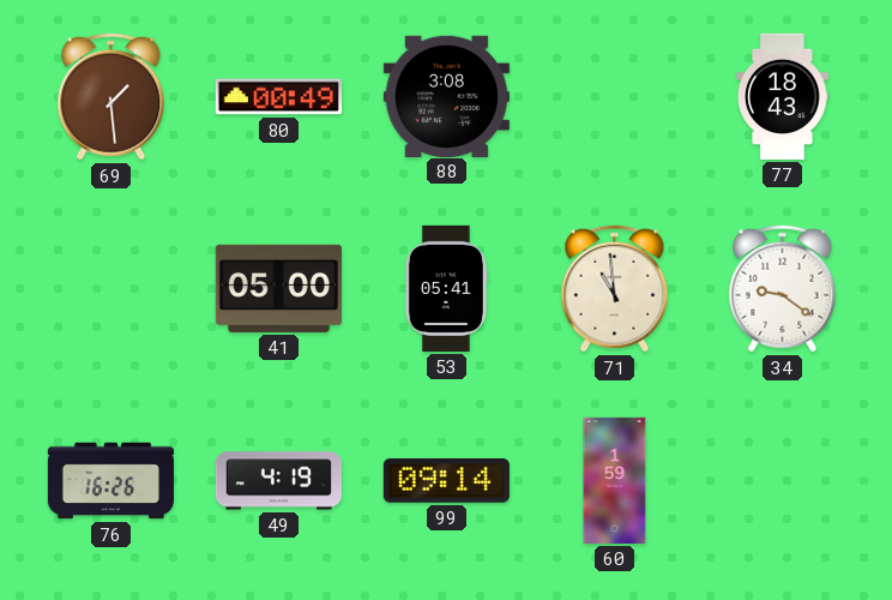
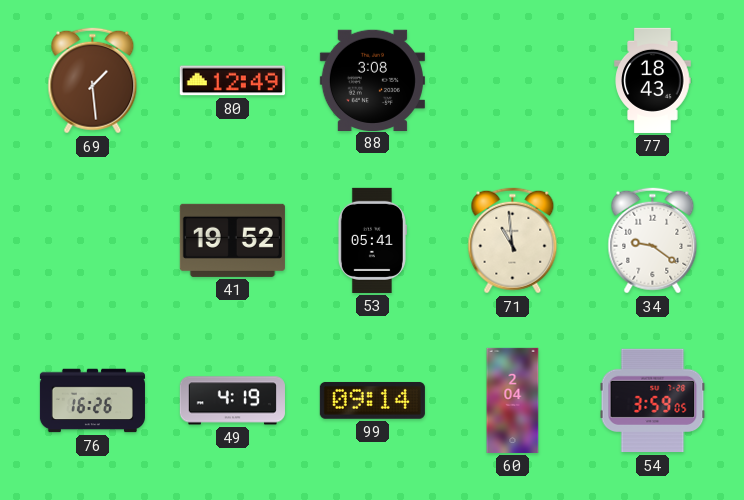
80: 00:49 -> 12:49
41: 05:00 -> 19:52
60: 1:59 -> 2:04
54: none -> 3:59
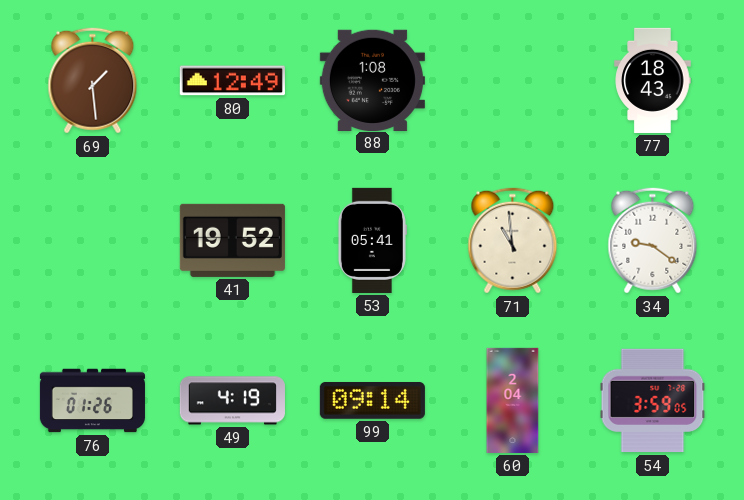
88: 3:08 -> 1:08
76: 16:26 -> 01:26
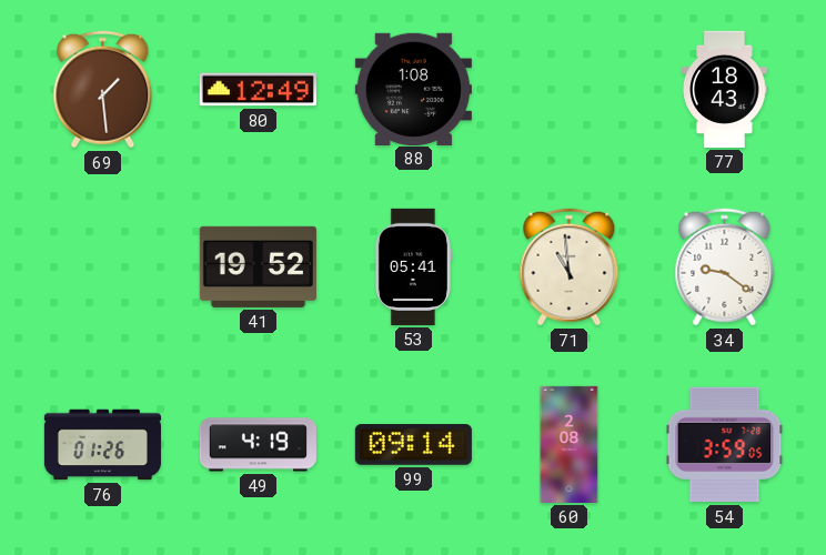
60: 2:04 -> 2:08
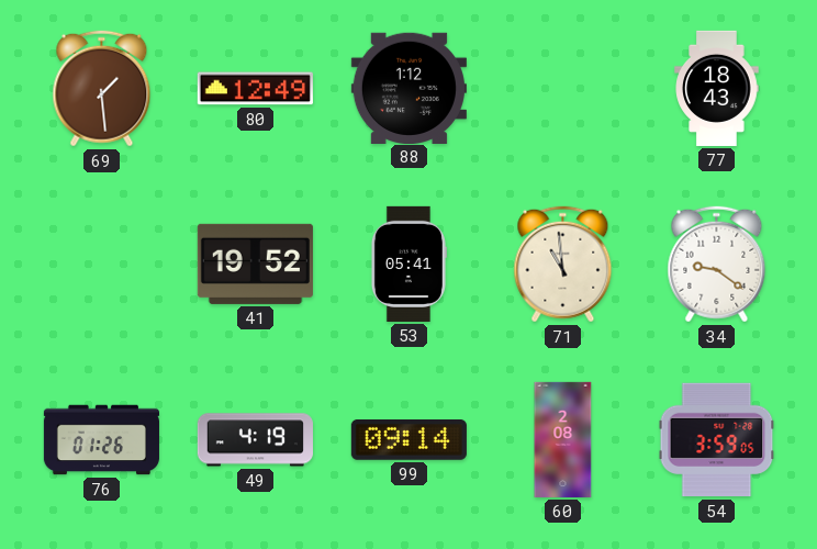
88: 1:08 -> 1:12
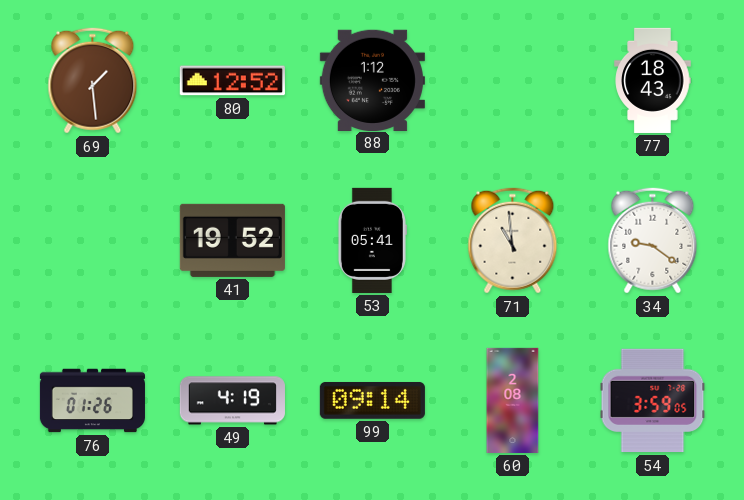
80: 12:49 -> 12:52
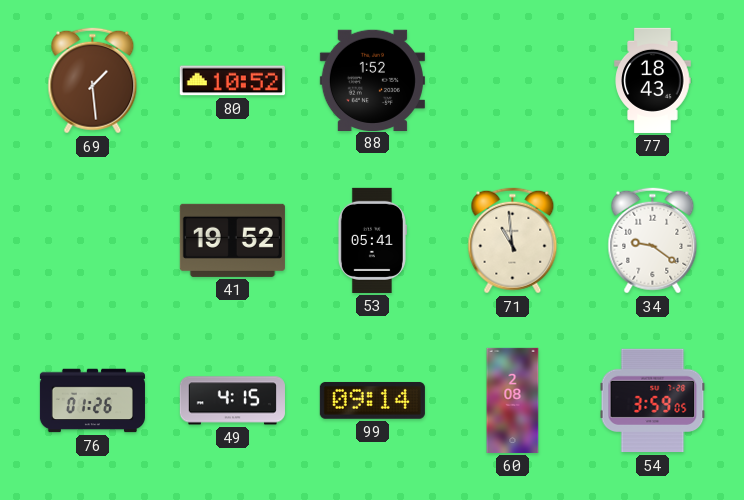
80: 12:52 -> 10:52
88: 1:12 -> 1:52
49: 4:19 -> 4:15
